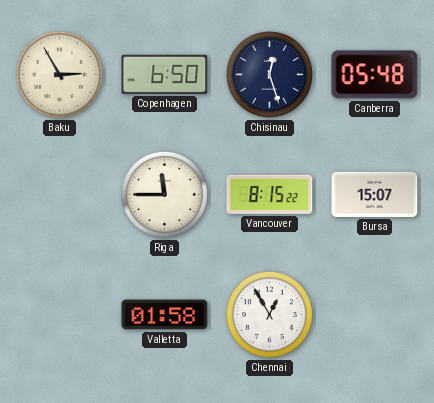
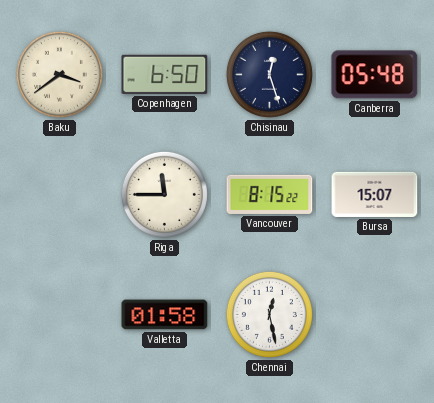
Baku: 2:55 -> 3:39
Chennai: 12:55 -> 12:28
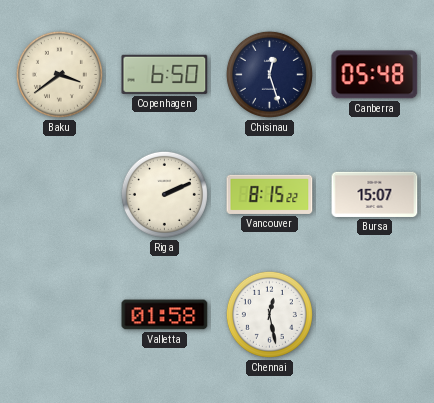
Riga: 11:45 -> 2:11
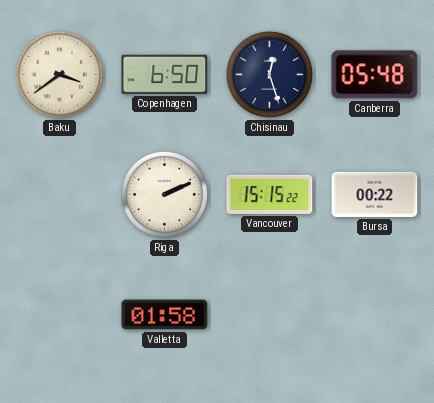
Vancouver: 8:15 -> 15:15
Bursa: 15:07 -> 00:22
Chennai: 12:28 -> none
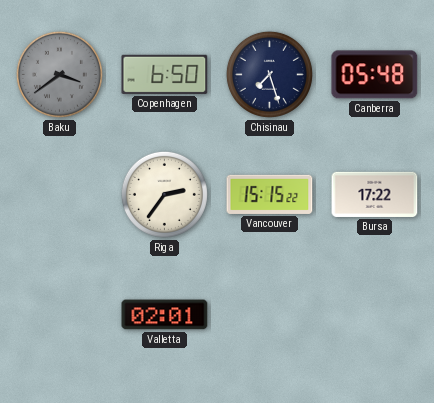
Baku dial: cream -> grey
Chisinau: 12:27 -> 7:27
Riga: 2:11 -> 2:36
Bursa: 00:22 -> 17:22
Valletta: 01:58 -> 02:01
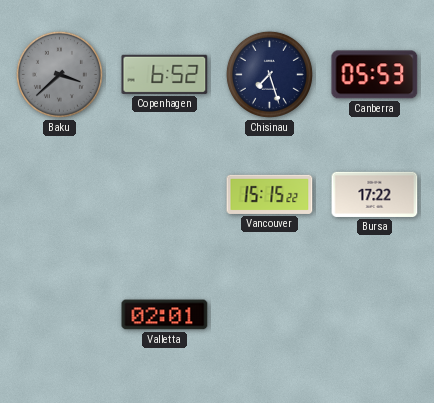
Baku: 3:39 -> 3:38
Copenhagen: 6:50 -> 6:52
Canberra: 05:48 -> 05:53
Riga: 2:36 -> none
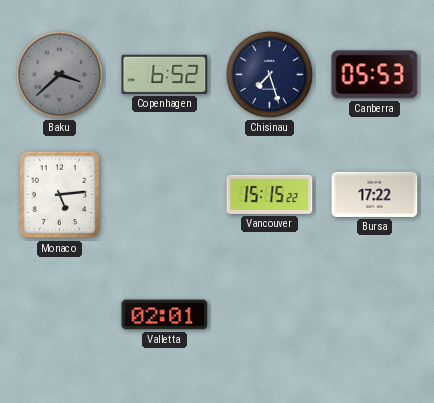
Monaco: none -> 5:14
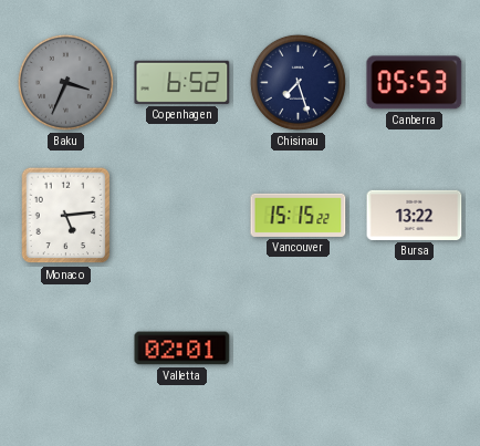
Baku: 3:38 -> 3:34
Bursa: 17:22 -> 13:22
